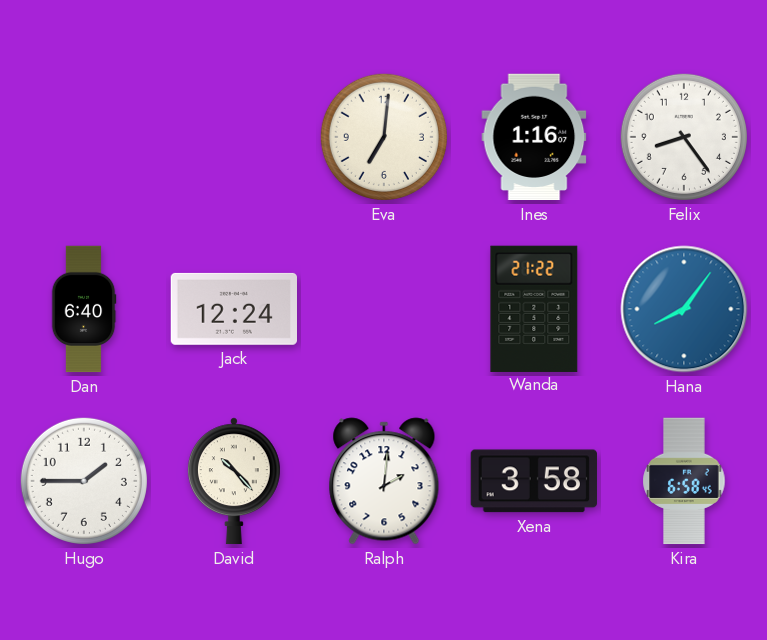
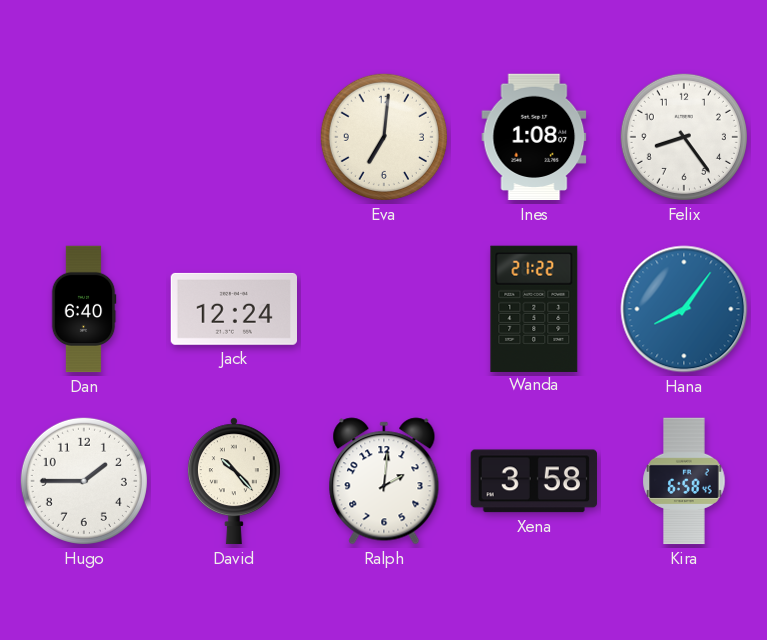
Ines: 1:16 -> 1:08
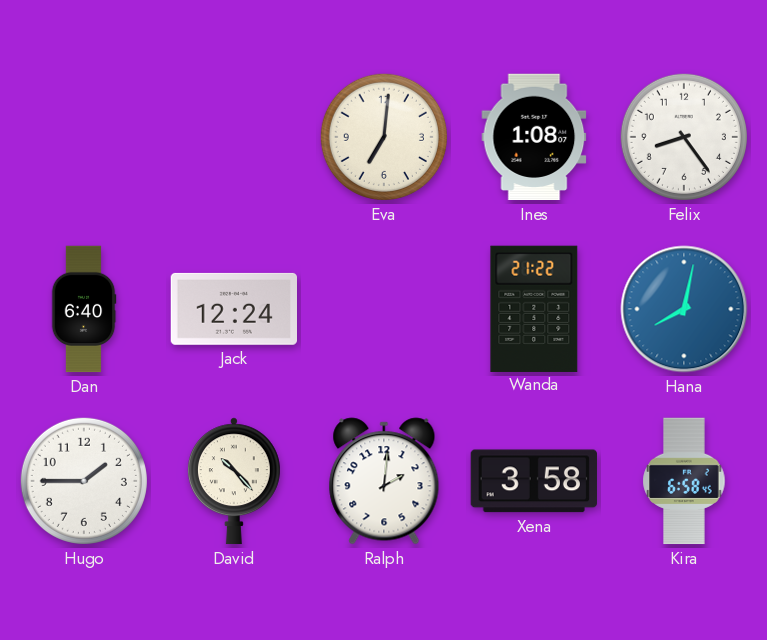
Hana: 8:06 -> 8:02
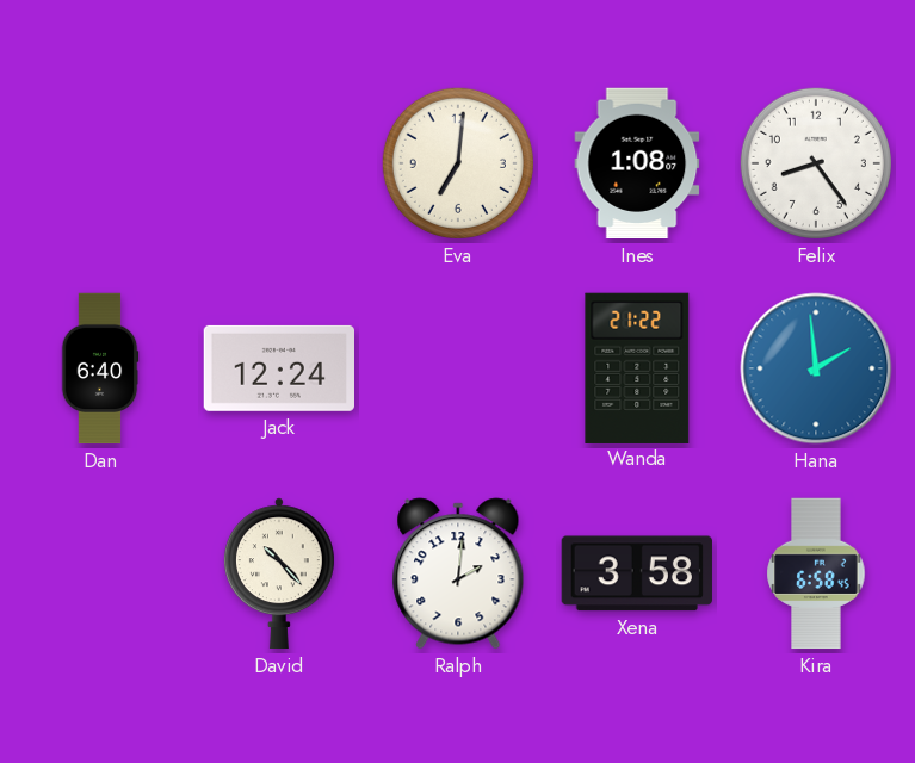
Hana: 8:02 -> 1:59
Hugo: 1:45 -> none
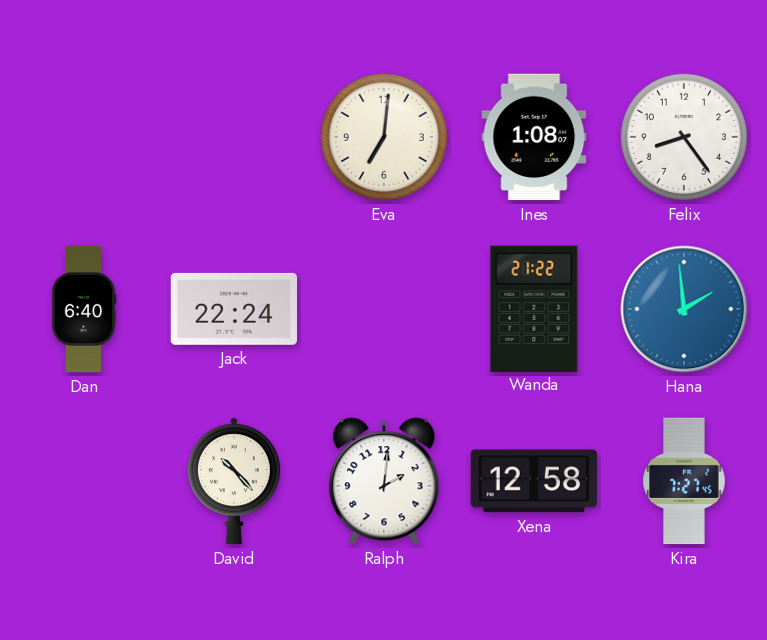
Jack: 12:24 -> 22:24
Xena: 3:58 -> 12:58
Kira: 6:58 -> 7:27
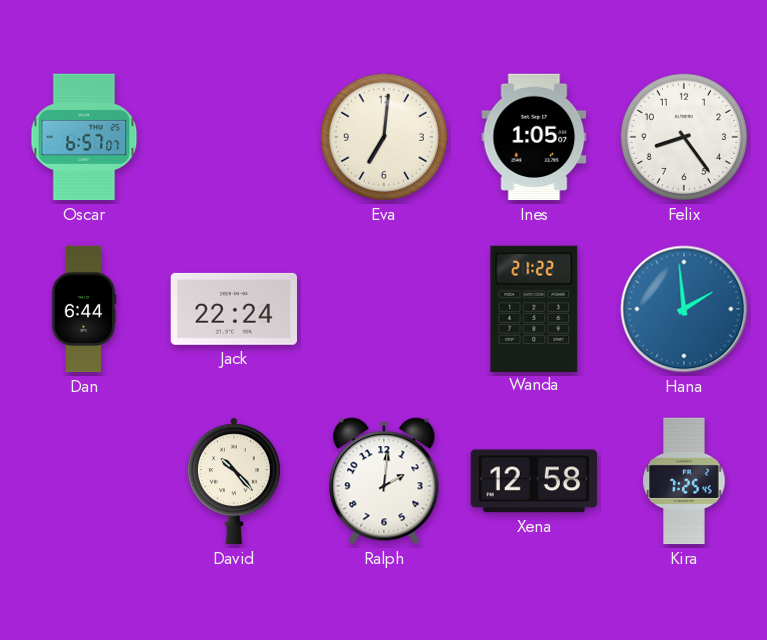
Oscar: none -> 6:57
Ines: 1:08 -> 1:05
Dan: 6:40 -> 6:44
Kira: 7:27 -> 7:25
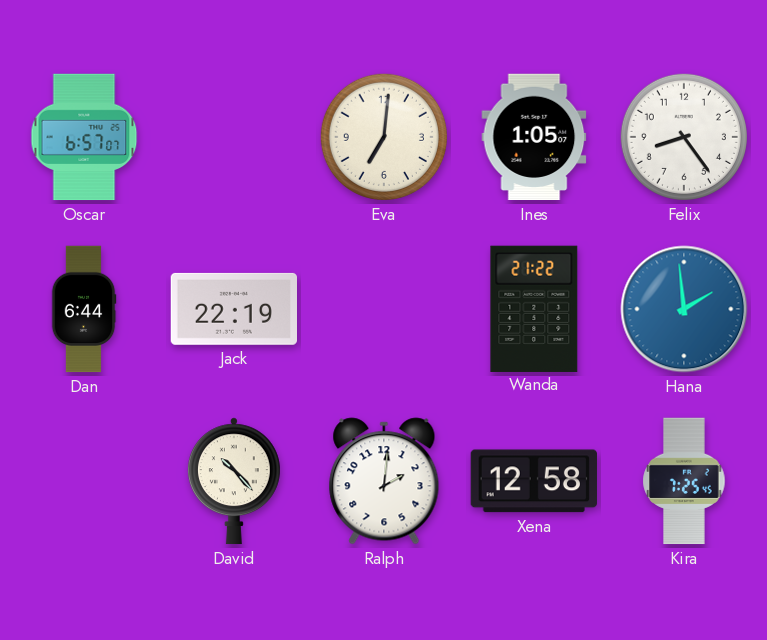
Jack: 22:24 -> 22:19
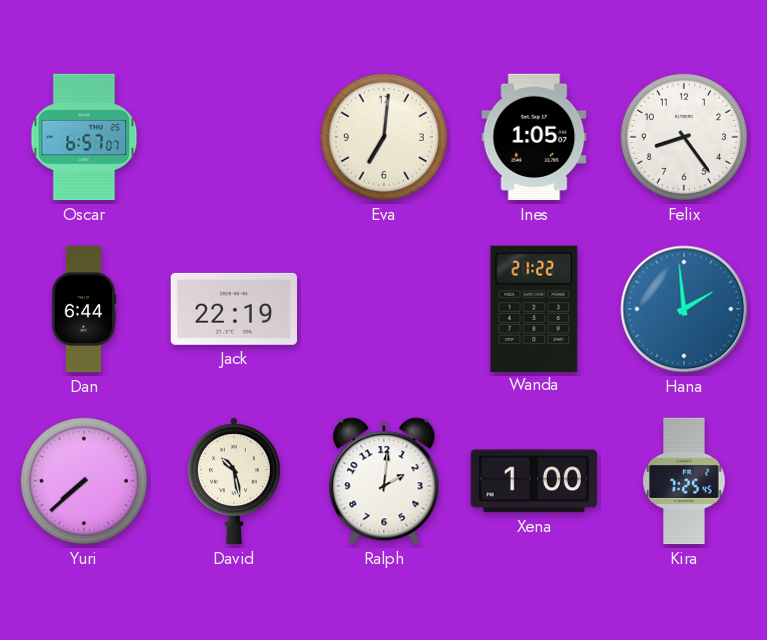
Yuri: none -> 7:38
David: 10:23 -> 10:28
Xena: 12:58 -> 1:00
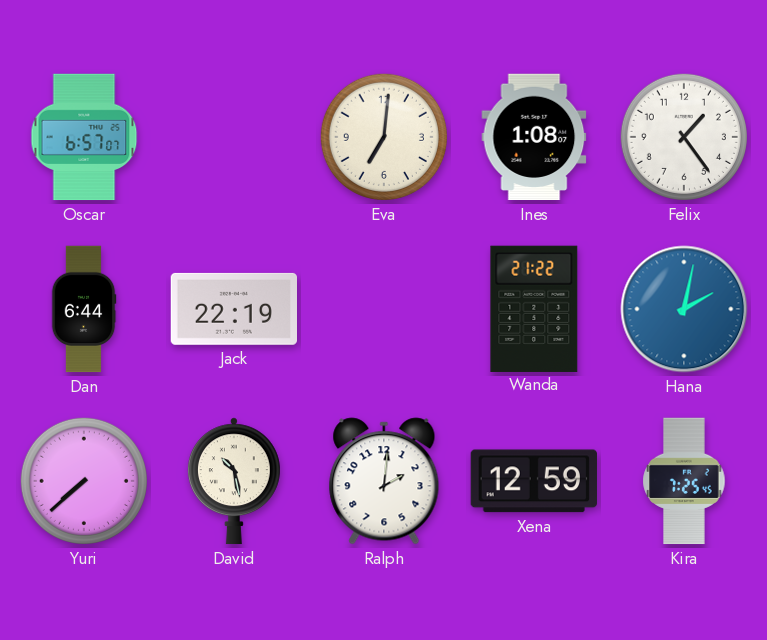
Ines: 1:05 -> 1:08
Felix: 8:24 -> 1:24
Hana: 1:59 -> 2:02
Xena: 1:00 -> 12:59
